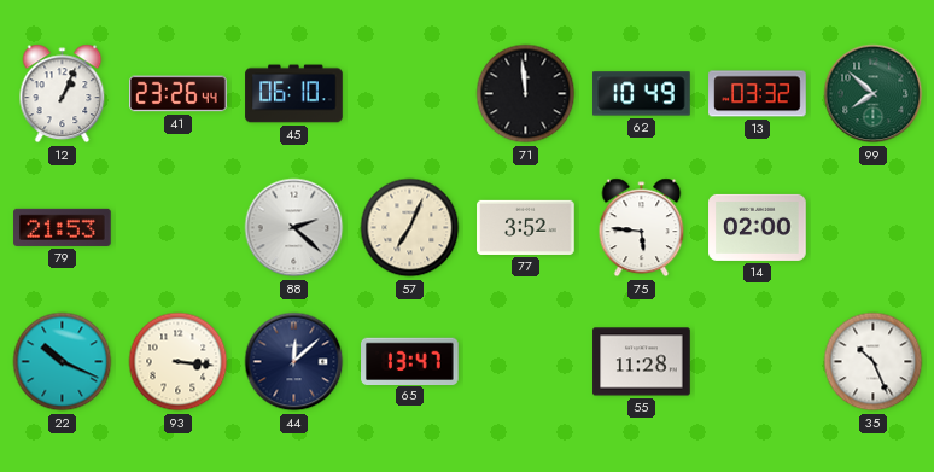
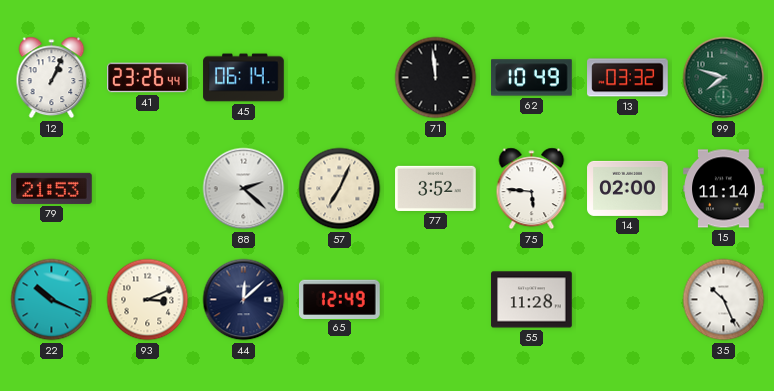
45: 06:10 -> 06:14
99: 7:52 -> 7:48
15: none -> 11:14
93: 3:16 -> 3:11
65: 13:47 -> 12:49
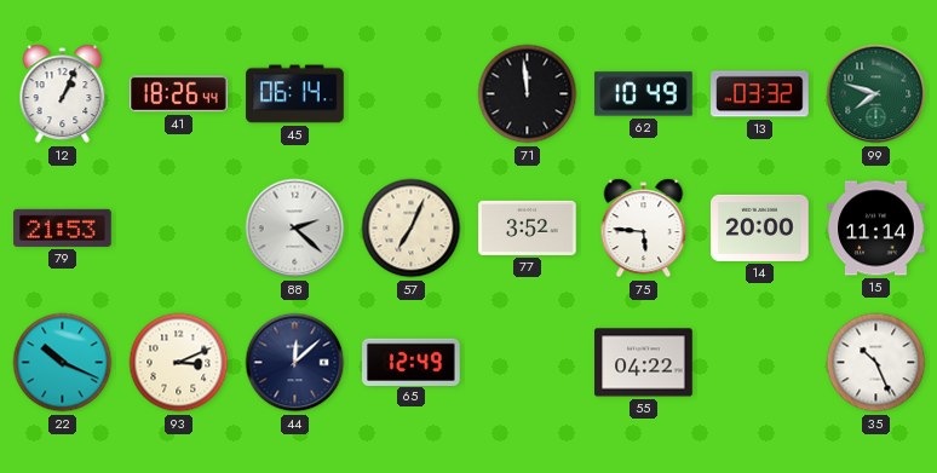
41: 23:26 -> 18:26
14: 02:00 -> 20:00
55: 11:28 -> 04:22
